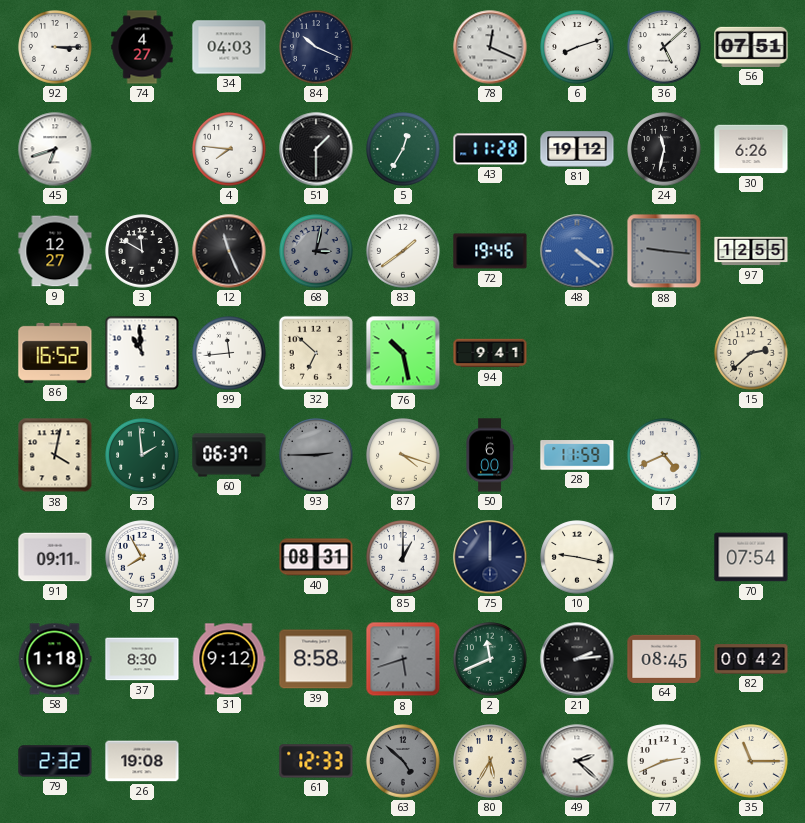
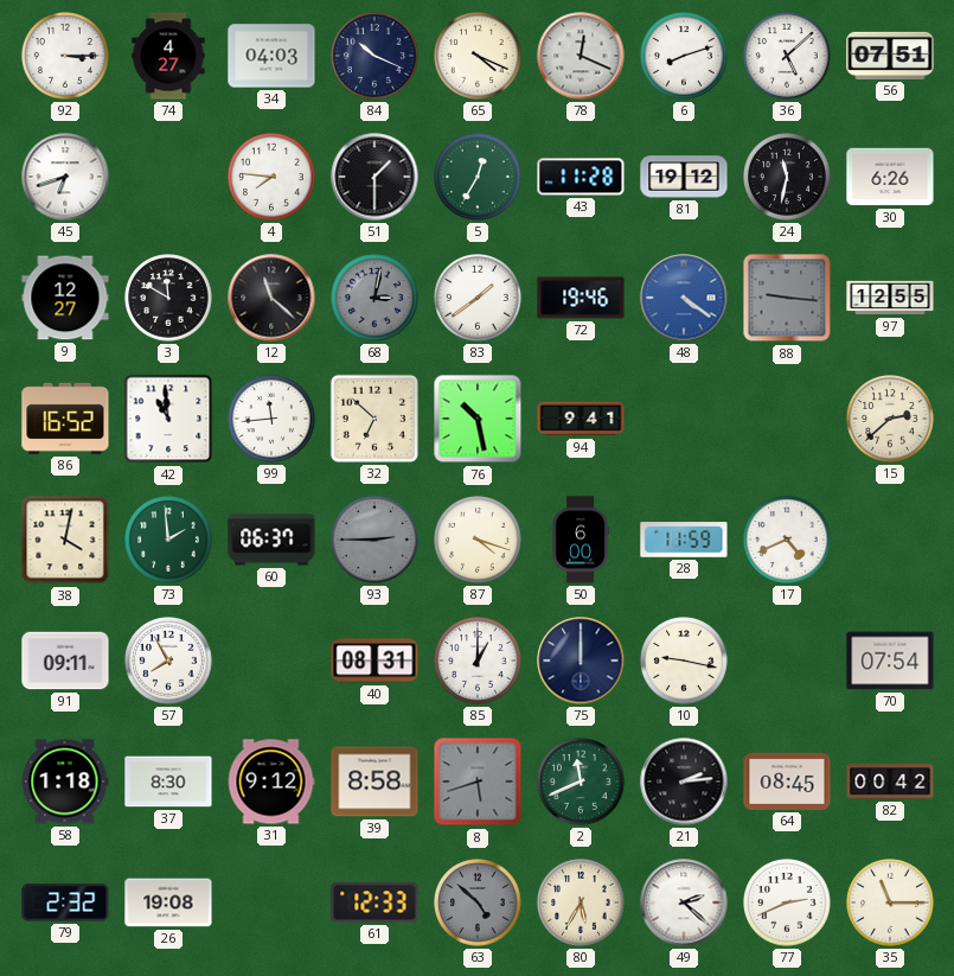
65: none -> 4:19
12: 11:26 -> 11:22
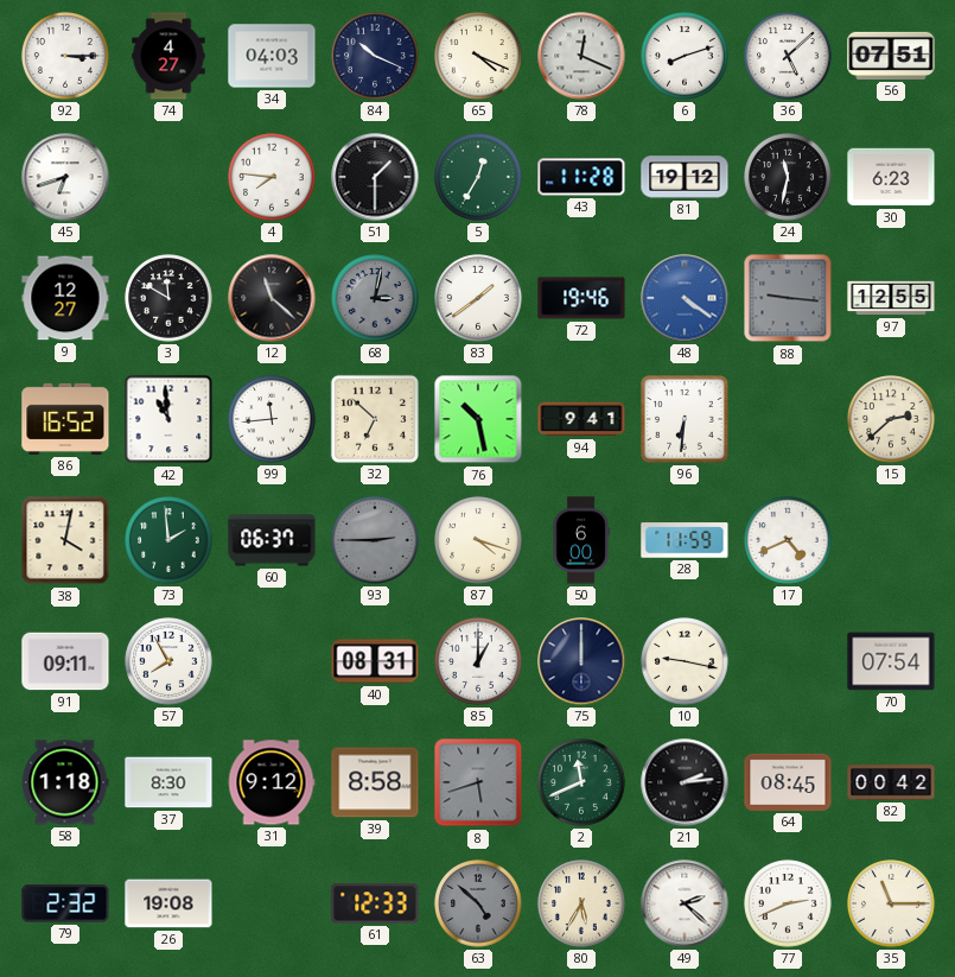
30: 6:26 -> 6:23
96: none -> 6:31
